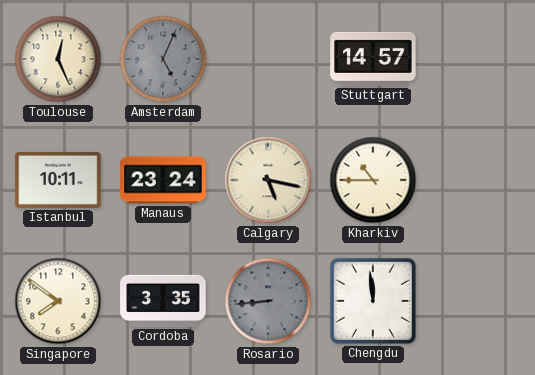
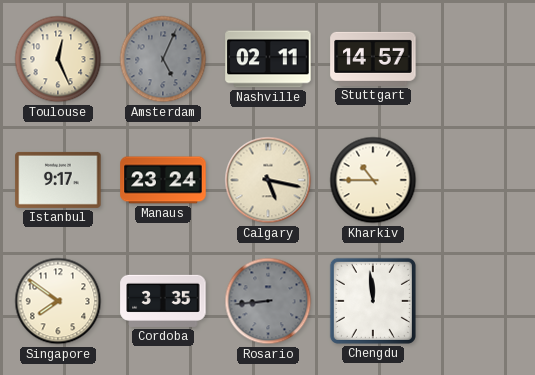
Nashville: none -> 02:11
Istanbul: 10:11 -> 9:17
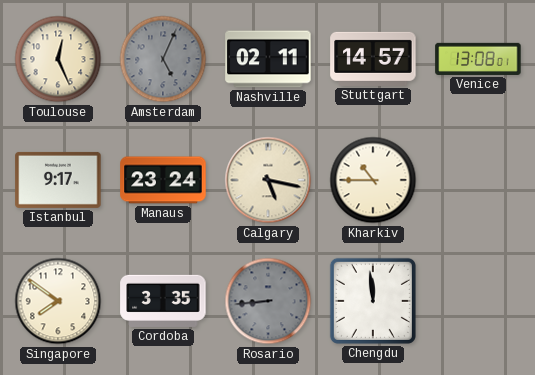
Venice: none -> 13:08
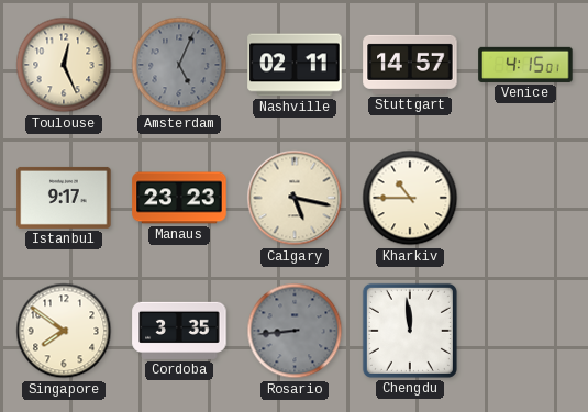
Venice: 13:08 -> 4:15
Manaus: 23:24 -> 23:23
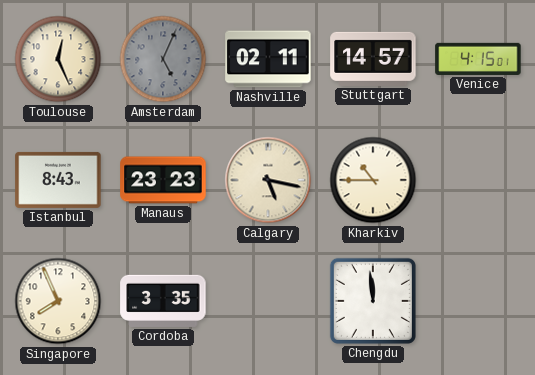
Istanbul: 9:17 -> 8:43
Singapore: 7:51 -> 7:56
Rosario: 8:44 -> none
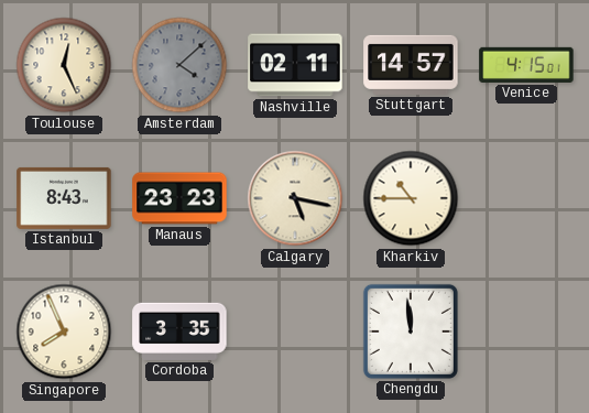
Amsterdam: 5:04 -> 4:08
